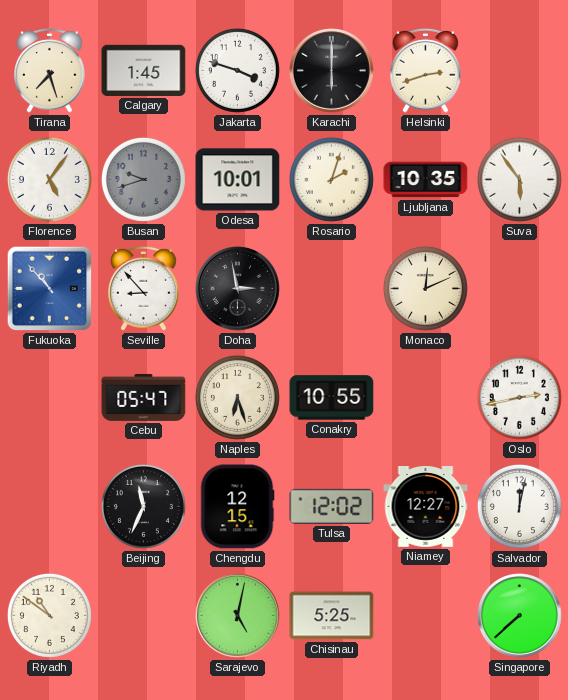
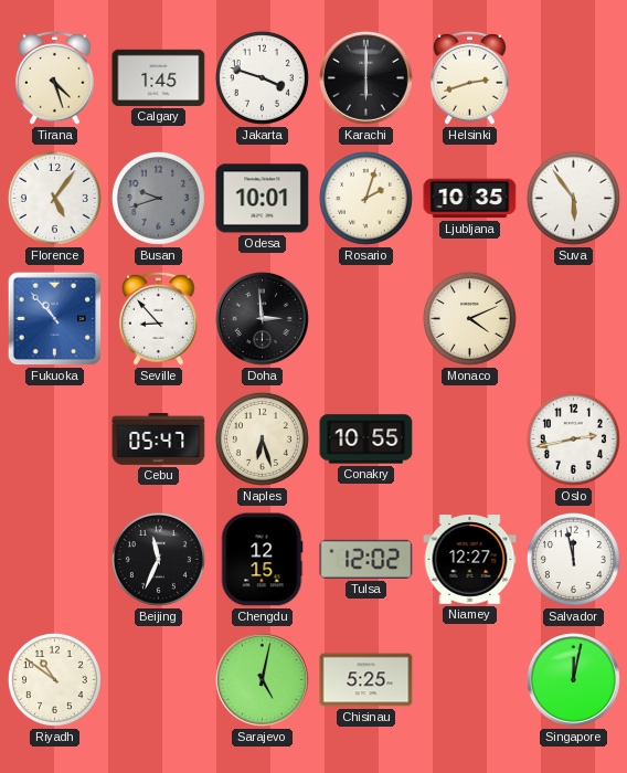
Tirana: 7:27 -> 4:27
Doha: 2:58 -> 2:59
Monaco: 12:11 -> 4:11
Salvador: 12:02 -> 11:58
Singapore: 7:38 -> 12:02
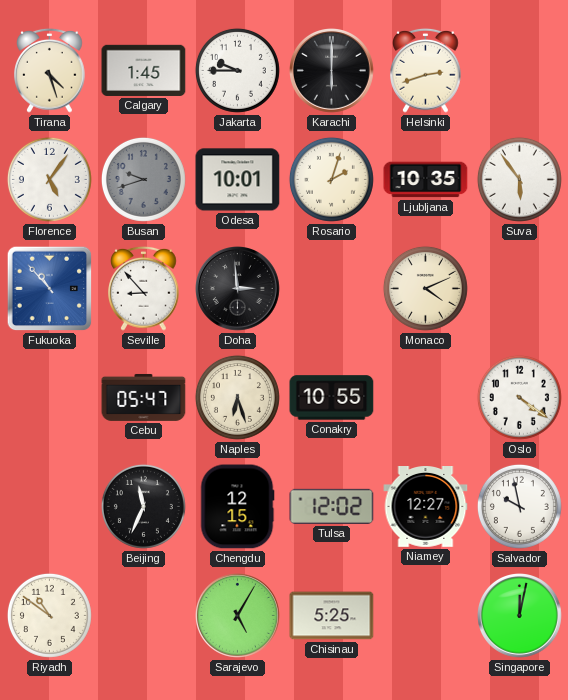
Jakarta: 3:48 -> 9:45
Oslo: 2:43 -> 4:21
Salvador: 11:58 -> 9:58
Sarajevo: 5:02 -> 5:05
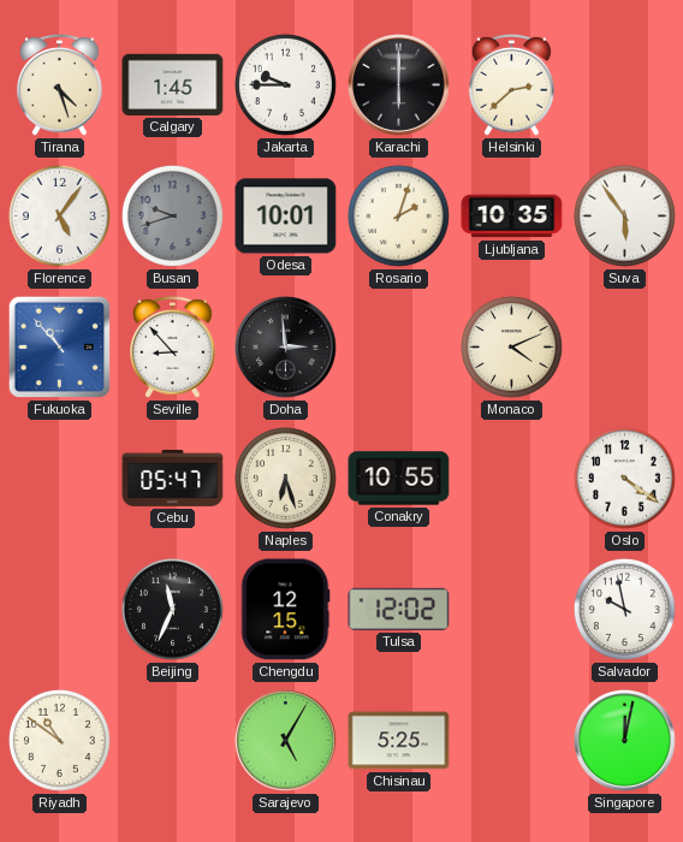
Helsinki: 2:42 -> 2:38
Niamey: 12:27 -> none
